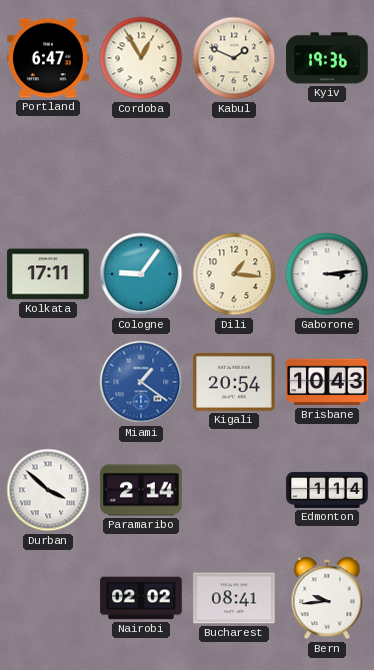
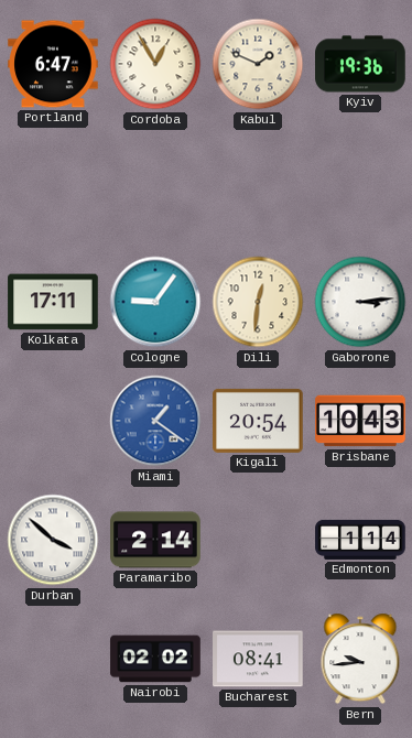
Dili: 1:16 -> 12:31
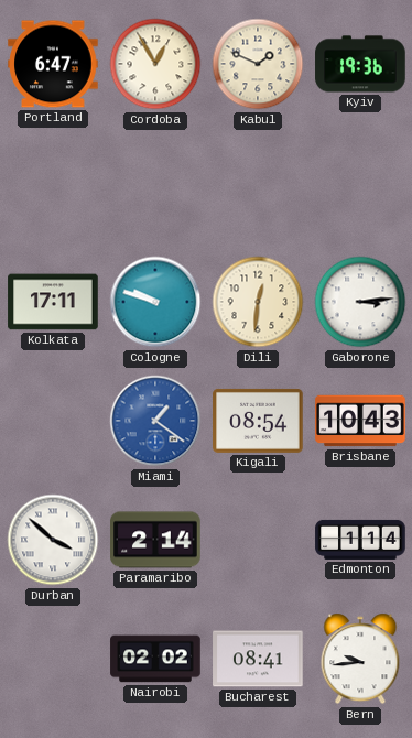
Cologne: 9:06 -> 9:48
Kigali: 20:54 -> 08:54
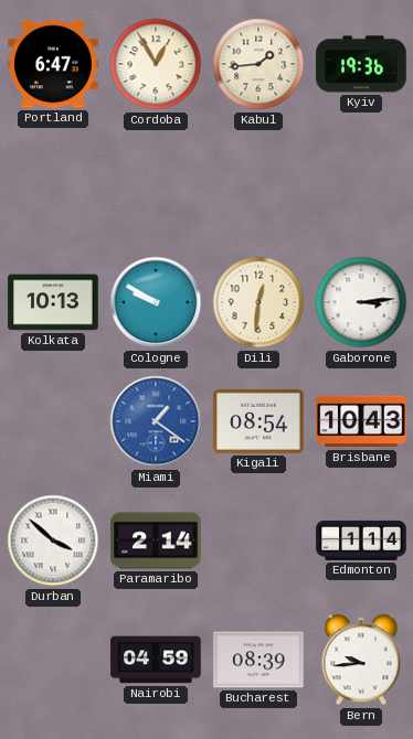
Kabul: 1:49 -> 1:44
Kolkata: 17:11 -> 10:13
Cologne: 9:48 -> 9:50
Nairobi: 02:02 -> 04:59
Bucharest: 08:41 -> 08:39
